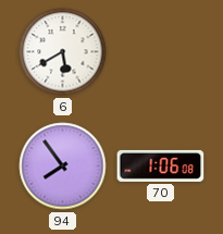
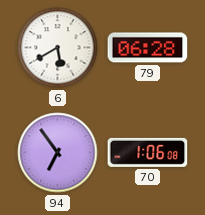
79: none -> 06:28
94: 7:54 -> 6:54
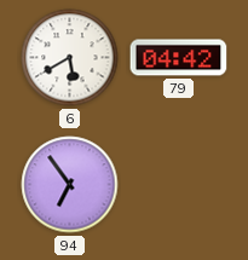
79: 06:28 -> 04:42
70: 1:06 -> none
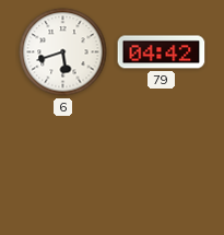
6: 5:40 -> 5:42
94: 6:54 -> none
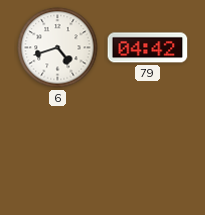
6: 5:42 -> 4:42
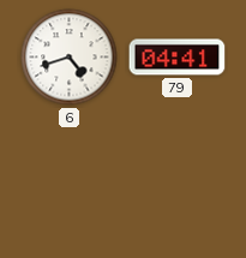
79: 04:42 -> 04:41
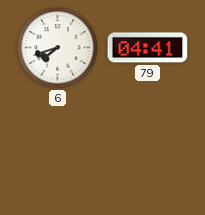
6: 4:42 -> 7:42
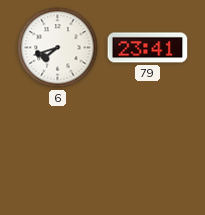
79: 04:41 -> 23:41
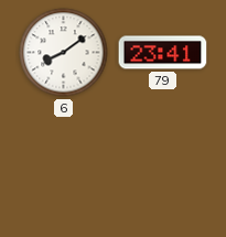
6: 7:42 -> 8:09
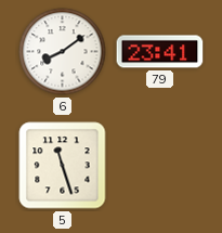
5: none -> 11:27
